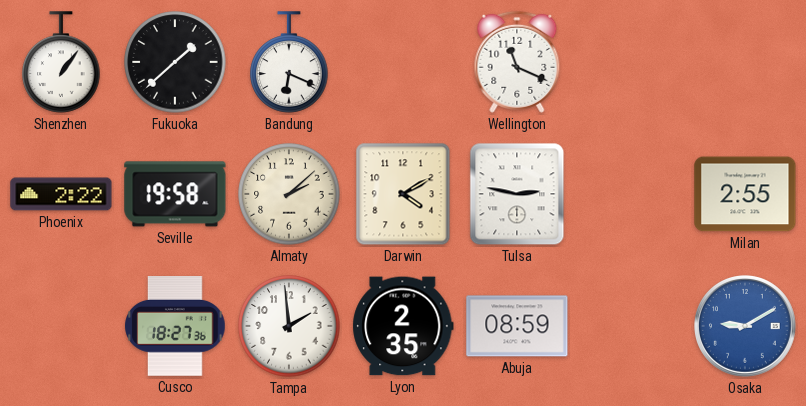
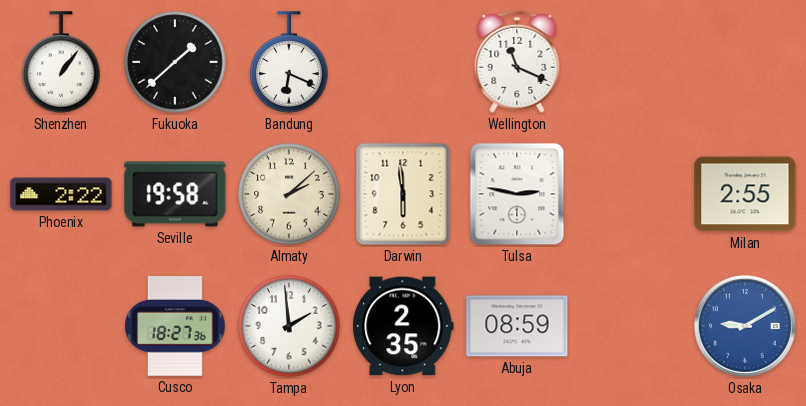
Darwin: 4:10 -> 5:59
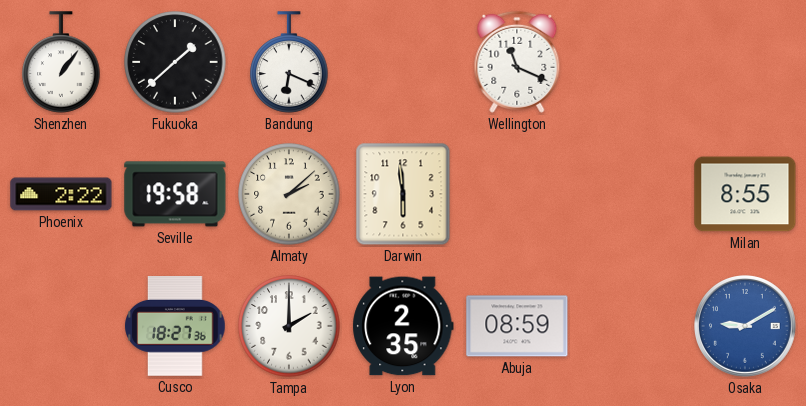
Tulsa: 2:47 -> none
Milan: 2:55 -> 8:55
Tampa: 1:59 -> 2:00
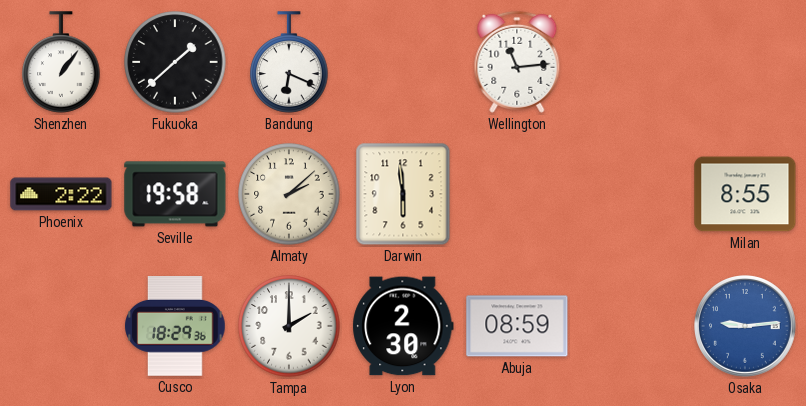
Wellington: 11:19 -> 11:14
Cusco: 18:27 -> 18:29
Lyon: 2:35 -> 2:30
Osaka: 9:10 -> 9:14
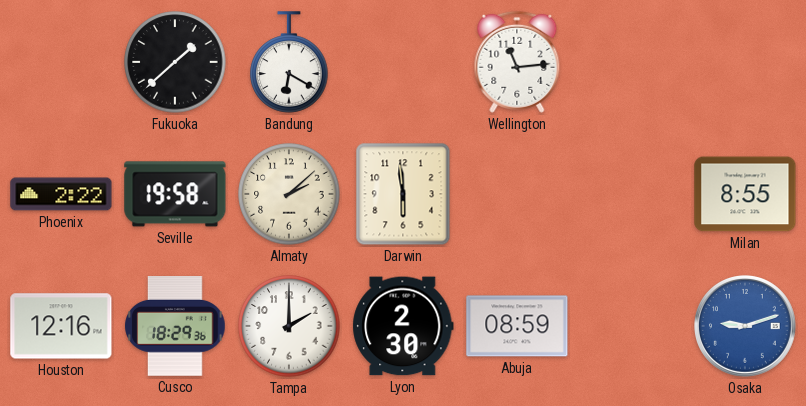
Shenzhen: 1:06 -> none
Bandung: 6:19 -> 6:20
Houston: none -> 12:16
Osaka: 9:14 -> 9:12
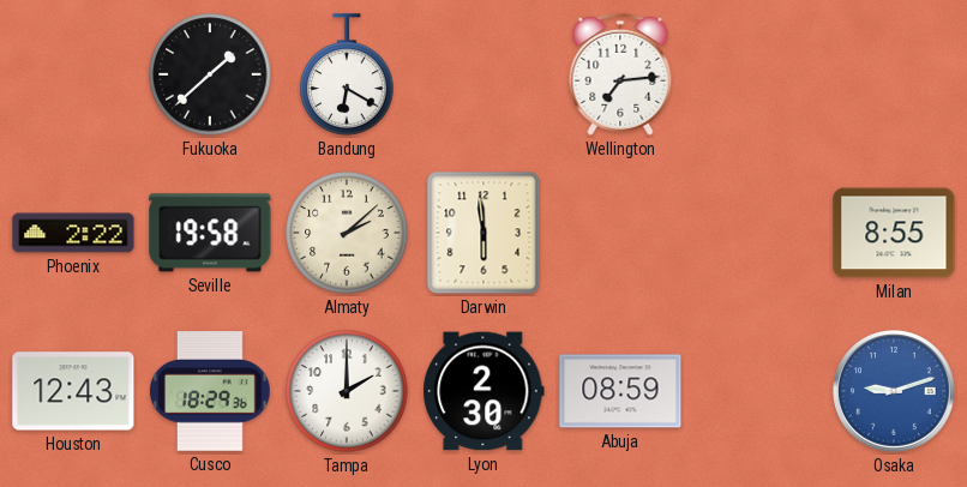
Wellington: 11:14 -> 7:14
Houston: 12:16 -> 12:43
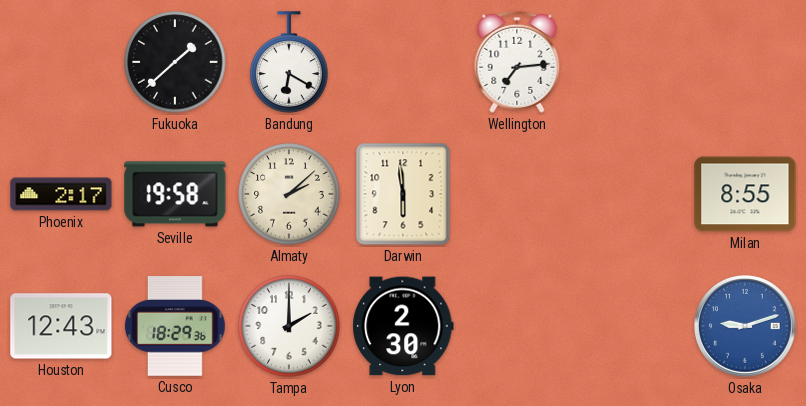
Phoenix: 2:22 -> 2:17
Abuja: 08:59 -> none
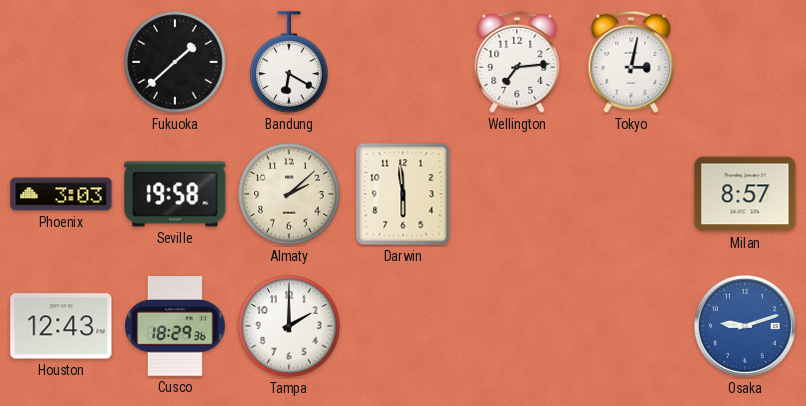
Tokyo: none -> 3:02
Phoenix: 2:17 -> 3:03
Milan: 8:55 -> 8:57
Lyon: 2:30 -> none
